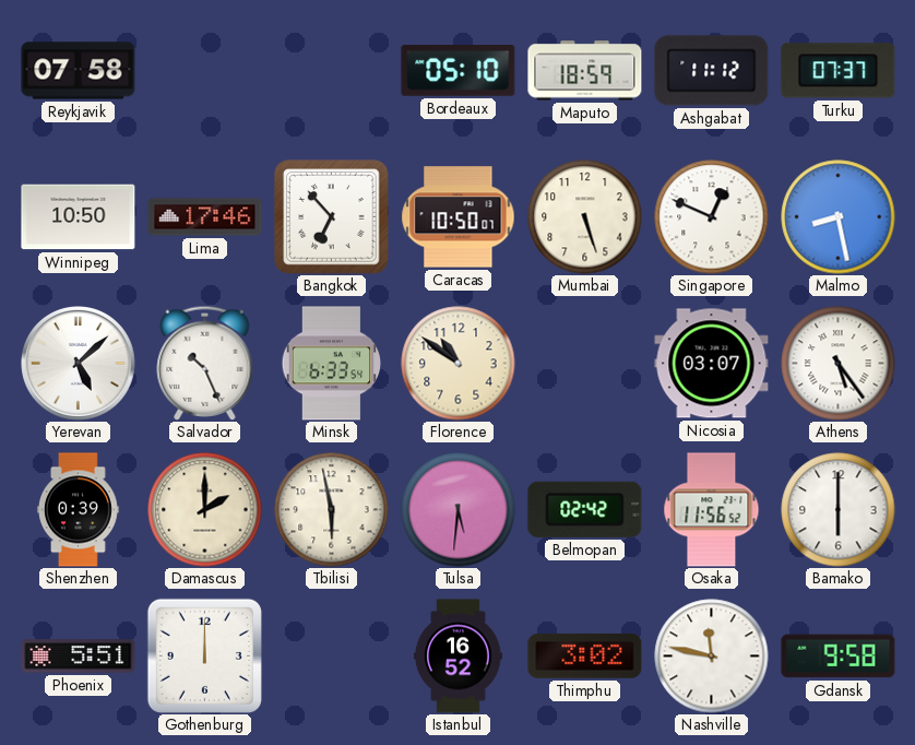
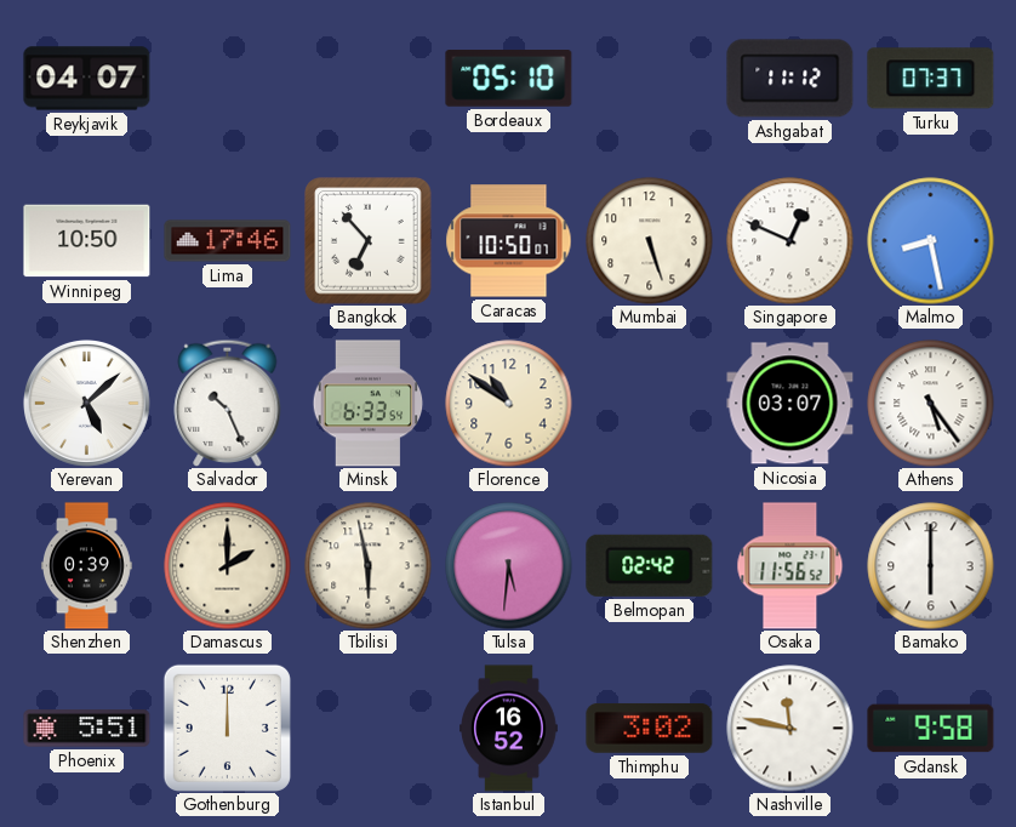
Reykjavik: 07:58 -> 04:07
Maputo: 18:59 -> none
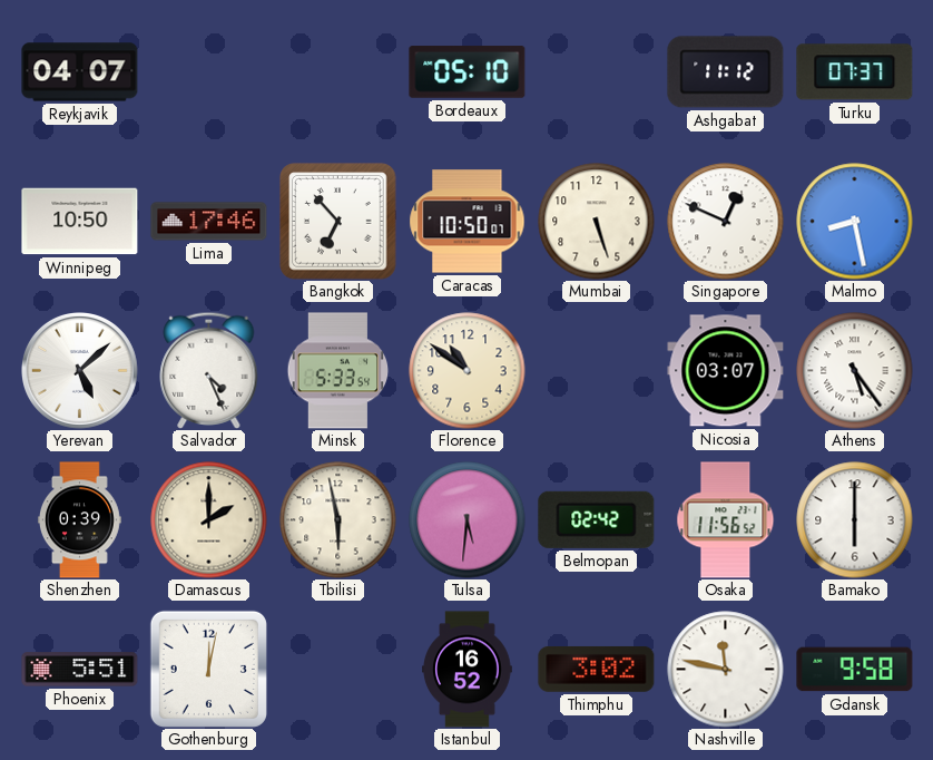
Salvador: 10:26 -> 4:26
Minsk: 6:33 -> 5:33
Gothenburg: 12:00 -> 12:02
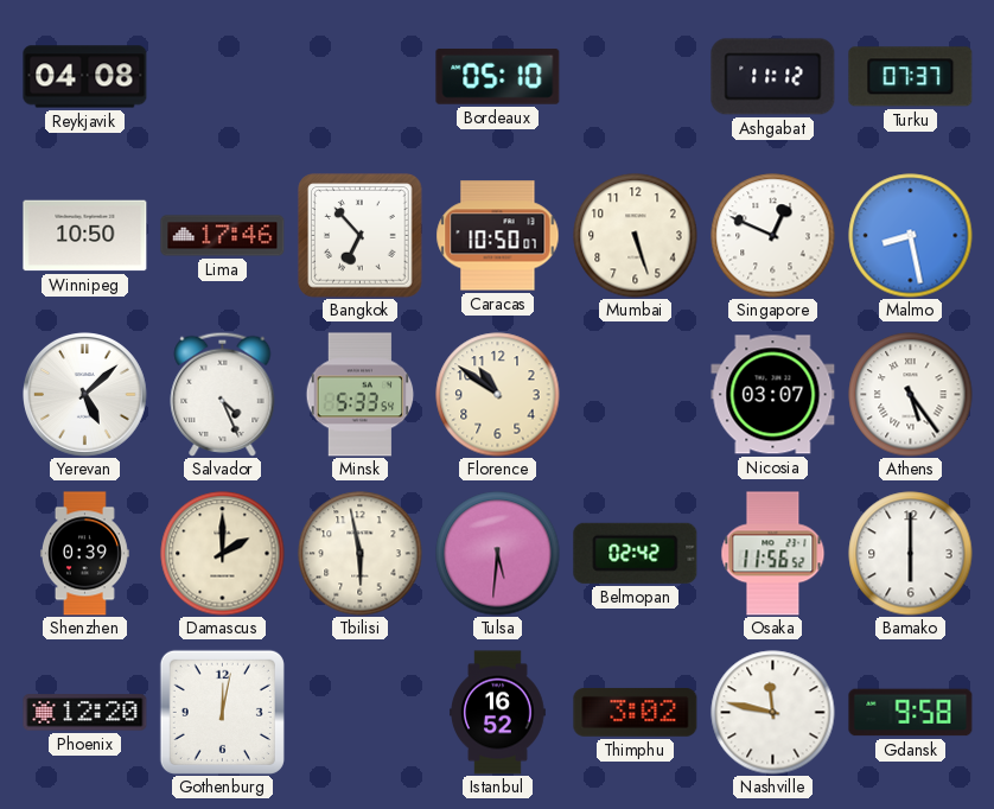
Reykjavik: 04:07 -> 04:08
Phoenix: 5:51 -> 12:20
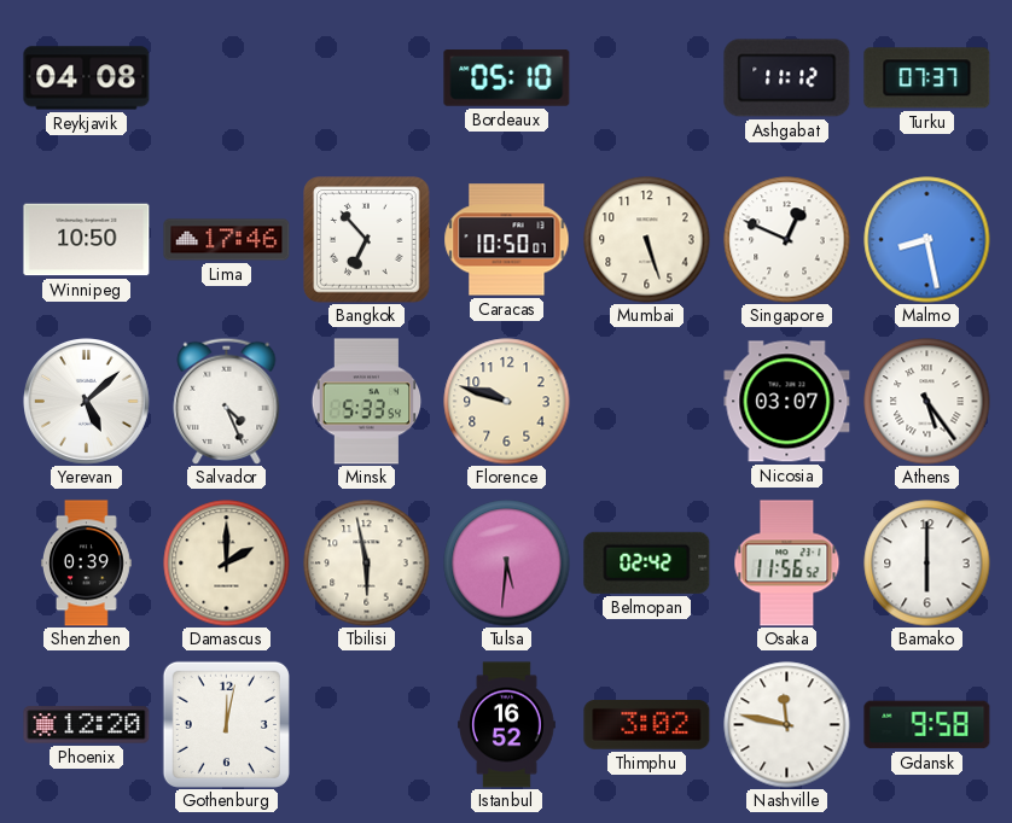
Florence: 10:51 -> 9:48
